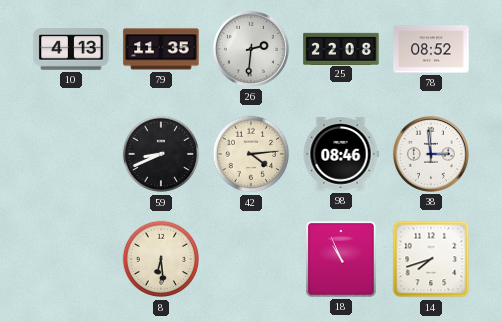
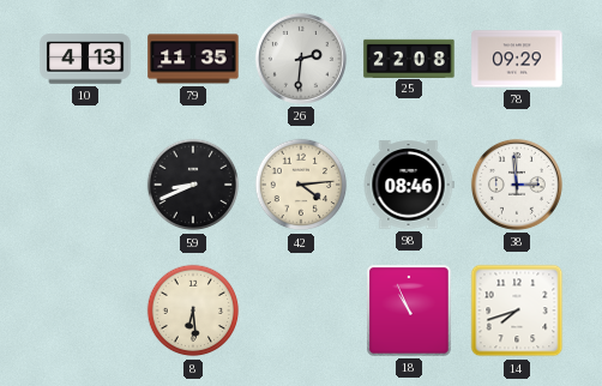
78: 08:52 -> 09:29
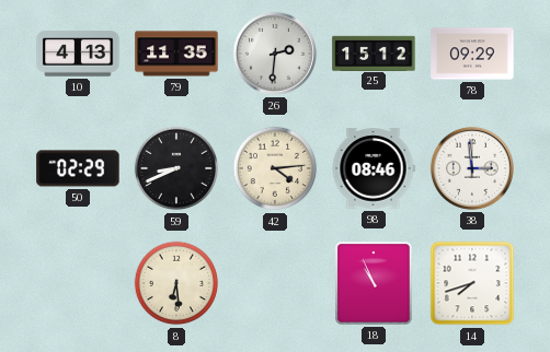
25: 22:08 -> 15:12
50: none -> 02:29
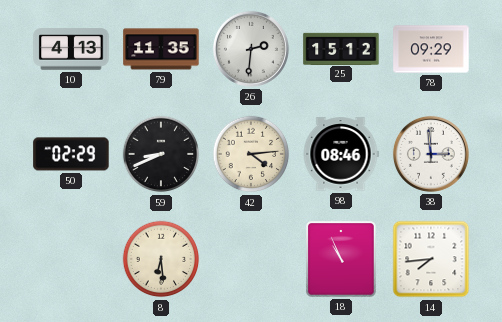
14: 7:42 -> 7:44
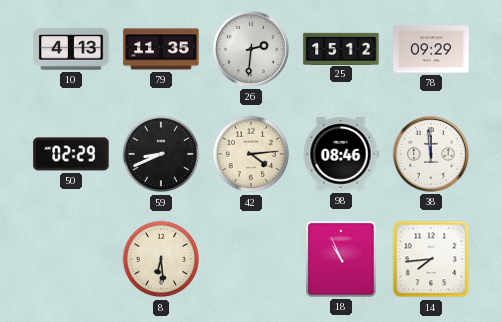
38: 2:59 -> 11:59
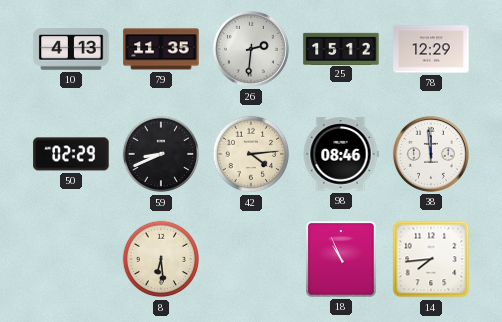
78: 09:29 -> 12:29
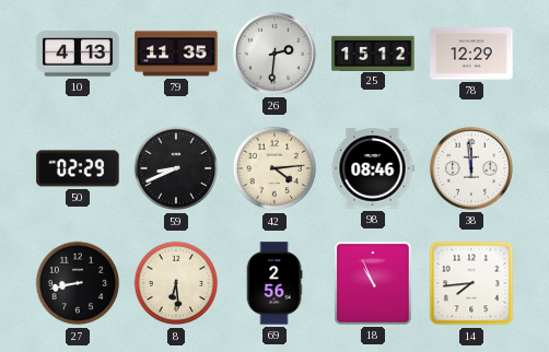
27: none -> 8:43
69: none -> 2:56
